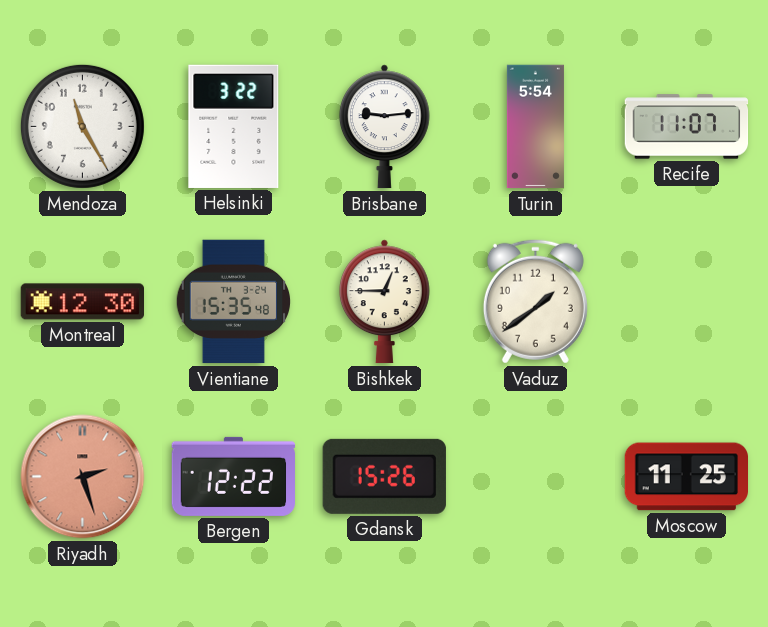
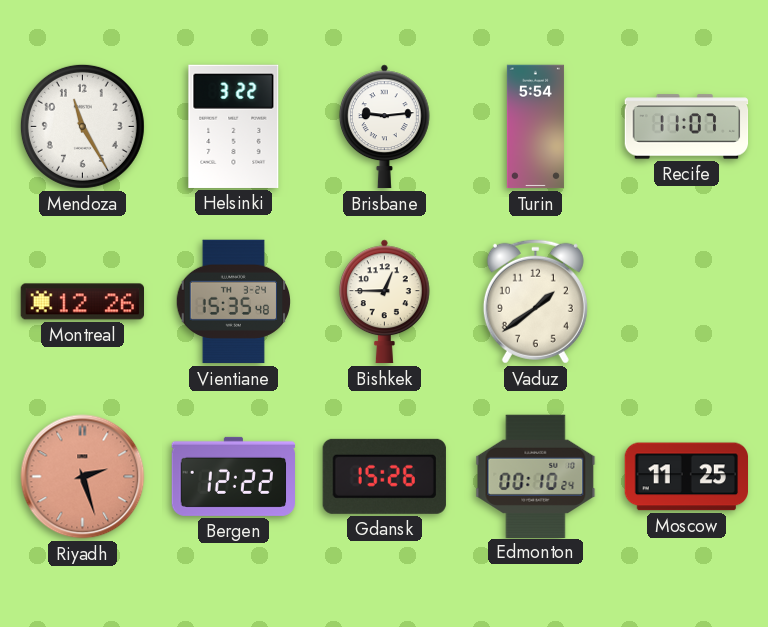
Montreal: 12:30 -> 12:26
Edmonton: none -> 00:10
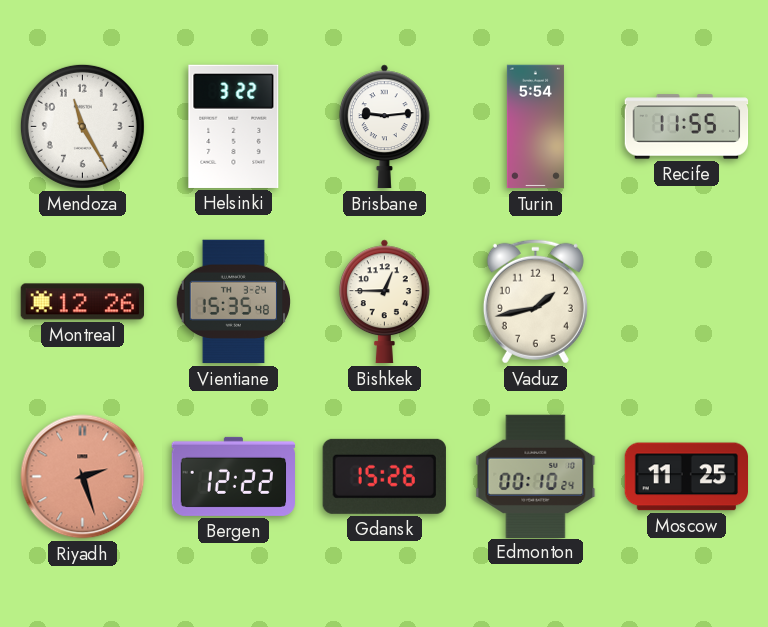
Recife: 11:07 -> 11:55
Vaduz: 1:39 -> 1:43
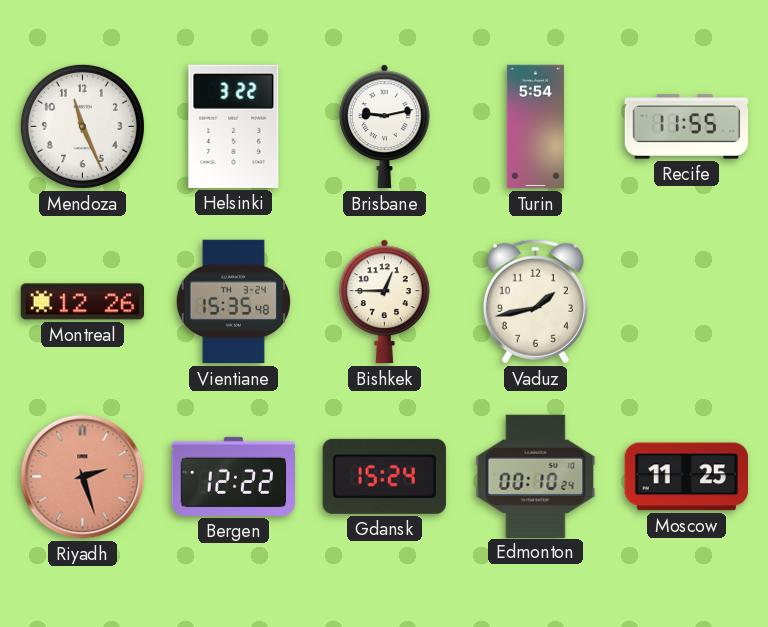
Mendoza: 11:25 -> 11:26
Brisbane: 9:14 -> 9:13
Gdansk: 15:26 -> 15:24
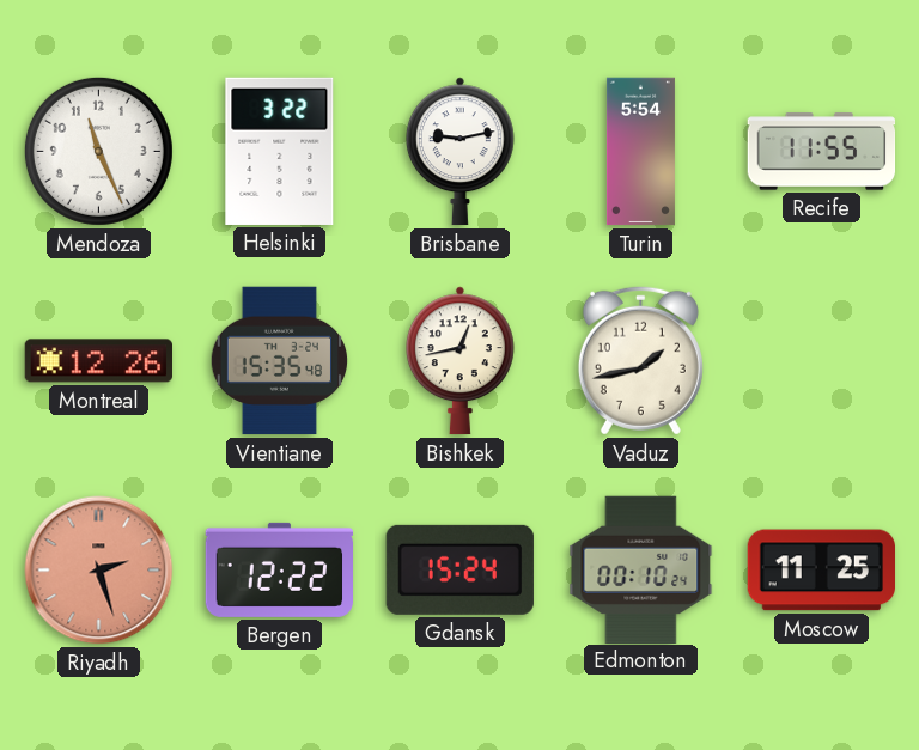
Bishkek: 12:45 -> 12:43
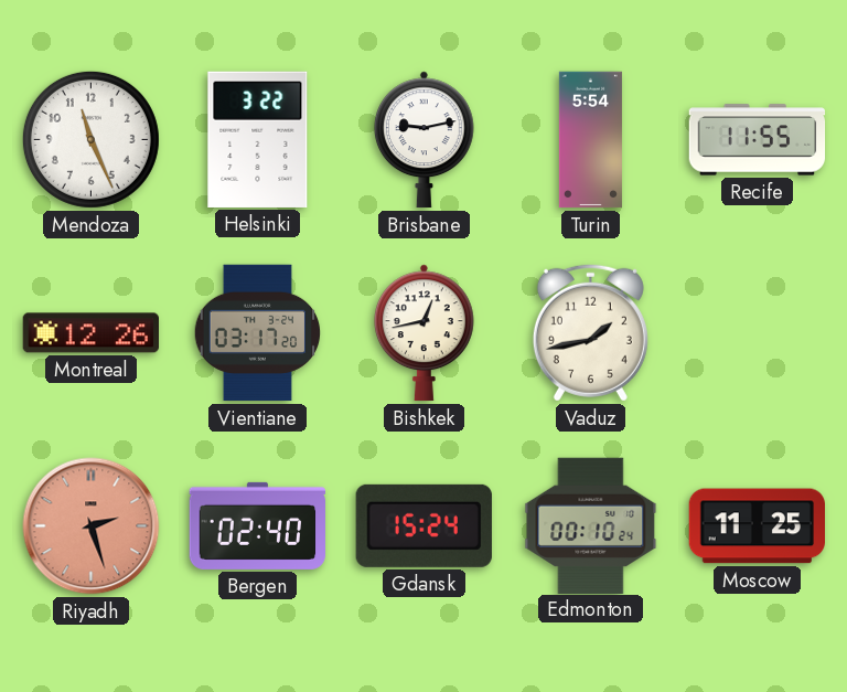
Vientiane: 15:35 -> 03:17
Bergen: 12:22 -> 02:40
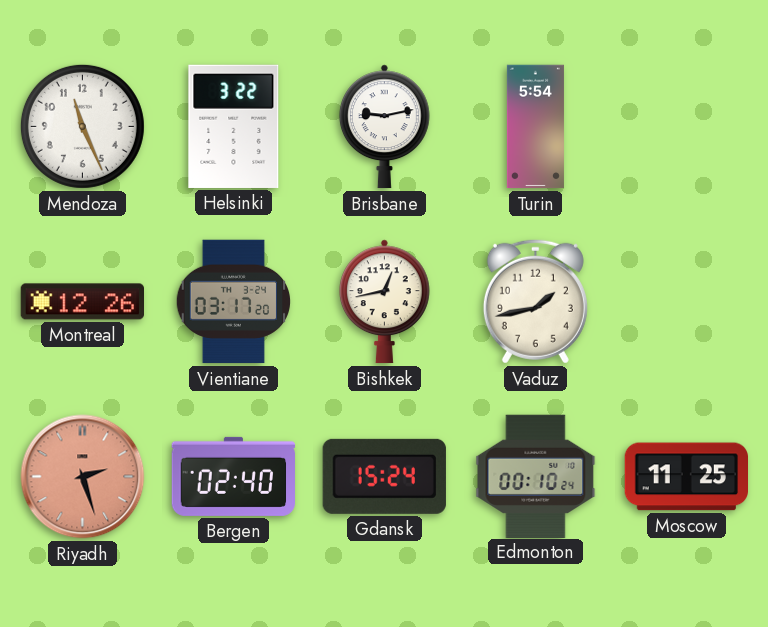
Recife: 11:55 -> none
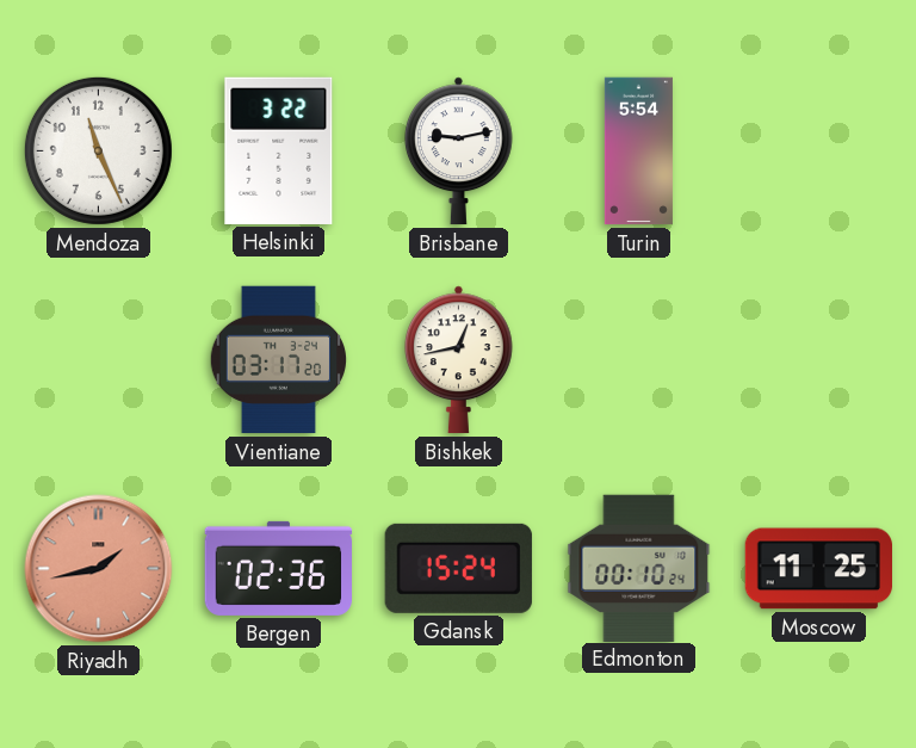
Montreal: 12:26 -> none
Vaduz: 1:43 -> none
Riyadh: 2:27 -> 1:43
Bergen: 02:40 -> 02:36
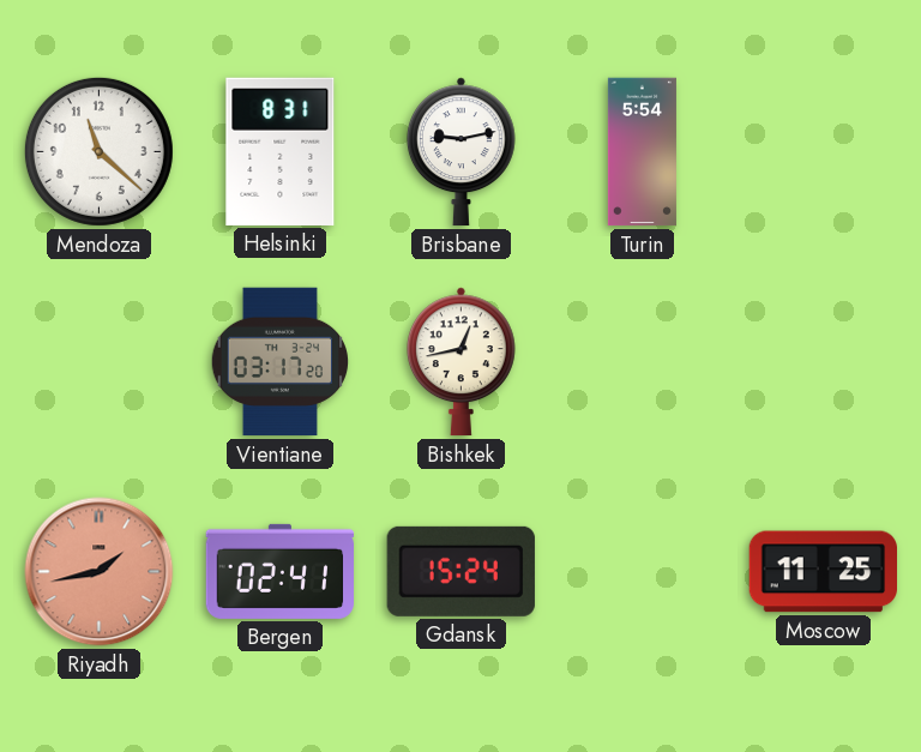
Mendoza: 11:26 -> 11:22
Helsinki: 3:22 -> 8:31
Bergen: 02:36 -> 02:41
Edmonton: 00:10 -> none
